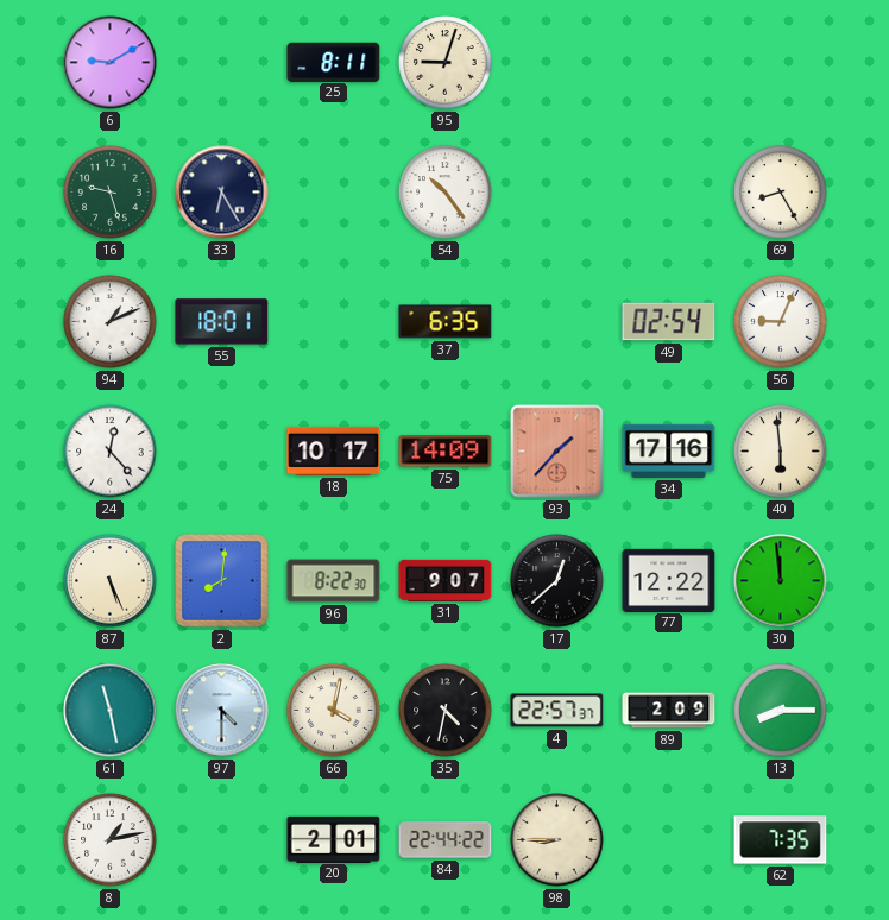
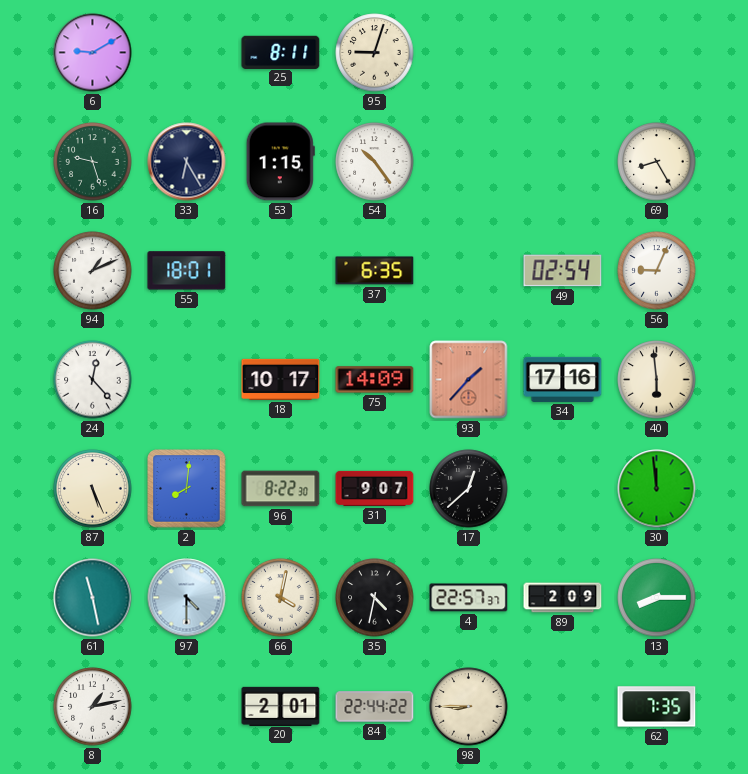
53: none -> 1:15
77: 12:22 -> none
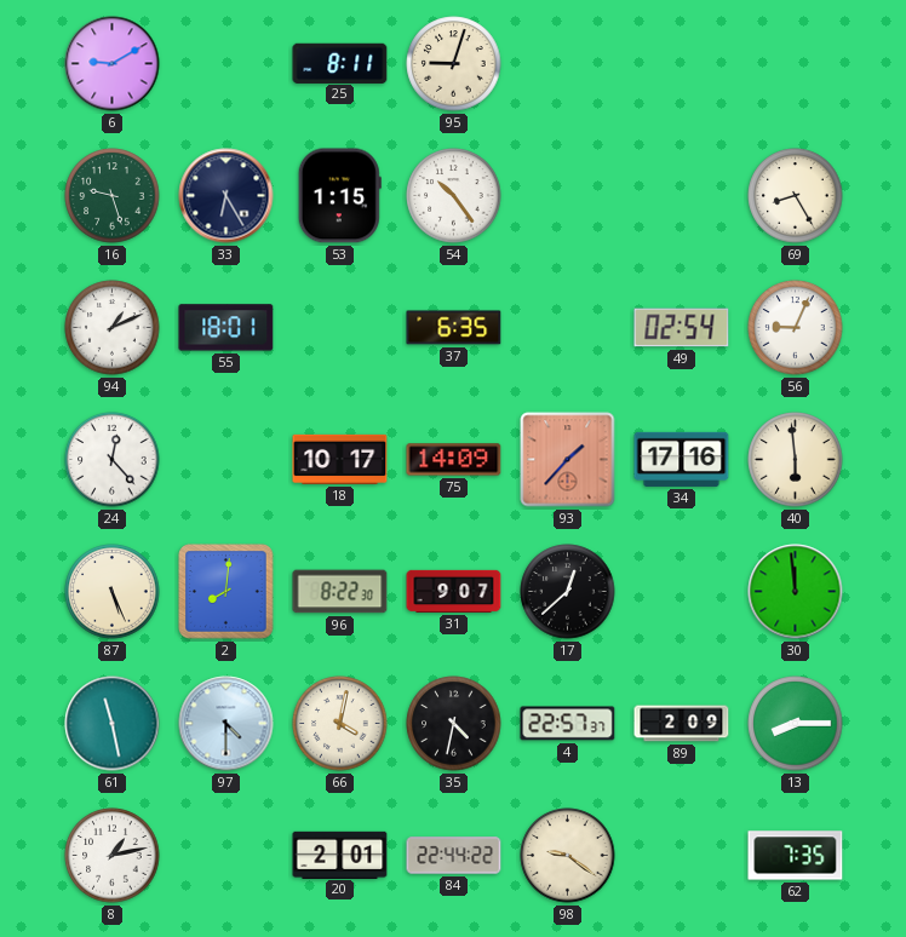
98: 8:45 -> 9:21
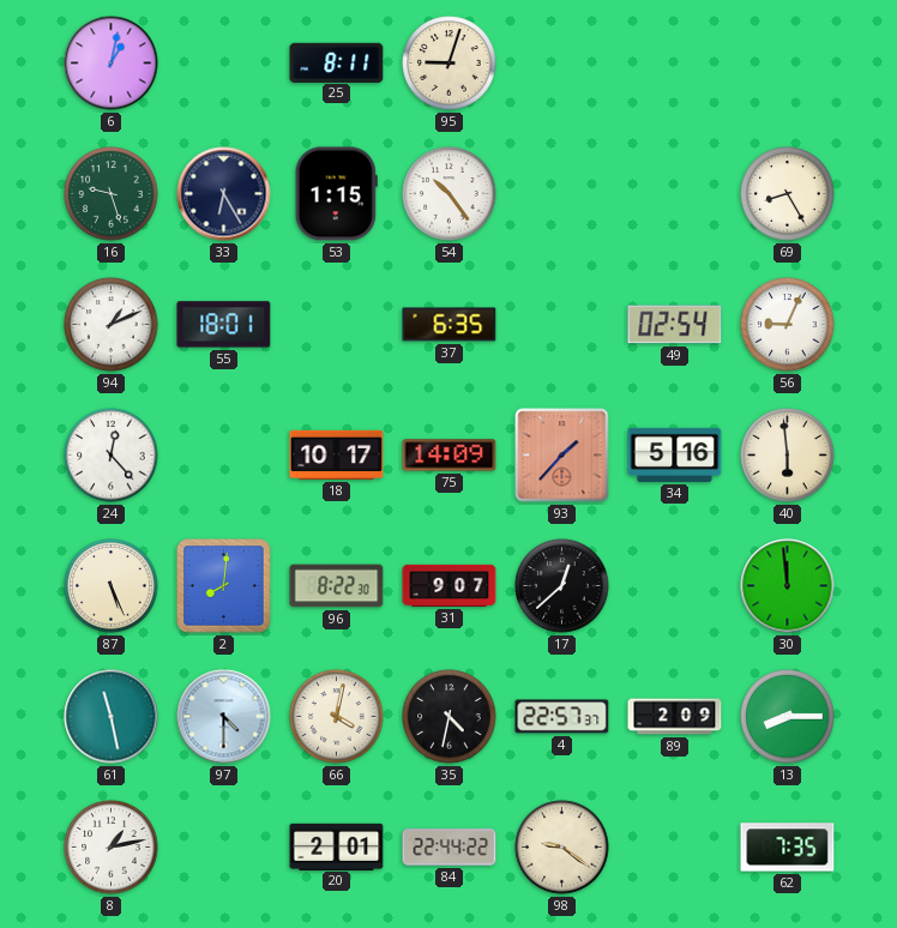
6: 9:10 -> 1:02
34: 17:16 -> 5:16
